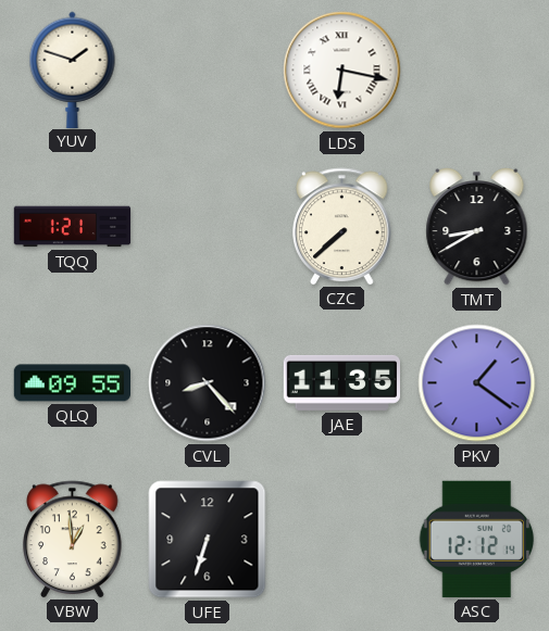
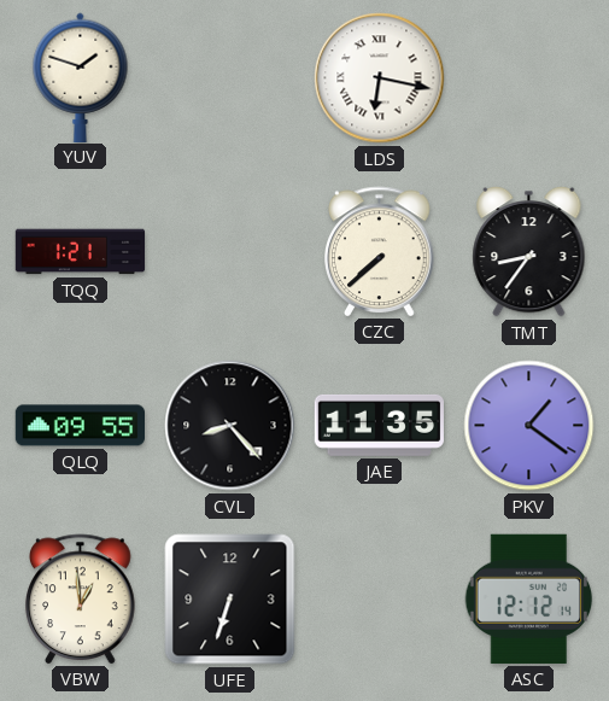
TMT: 8:40 -> 8:36
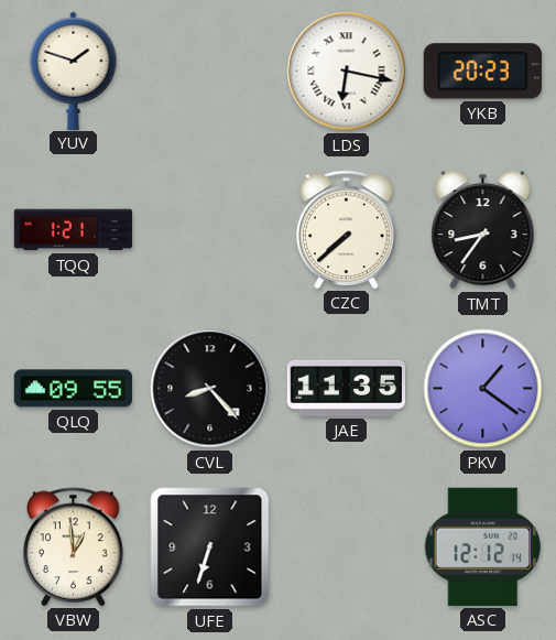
YKB: none -> 20:23
